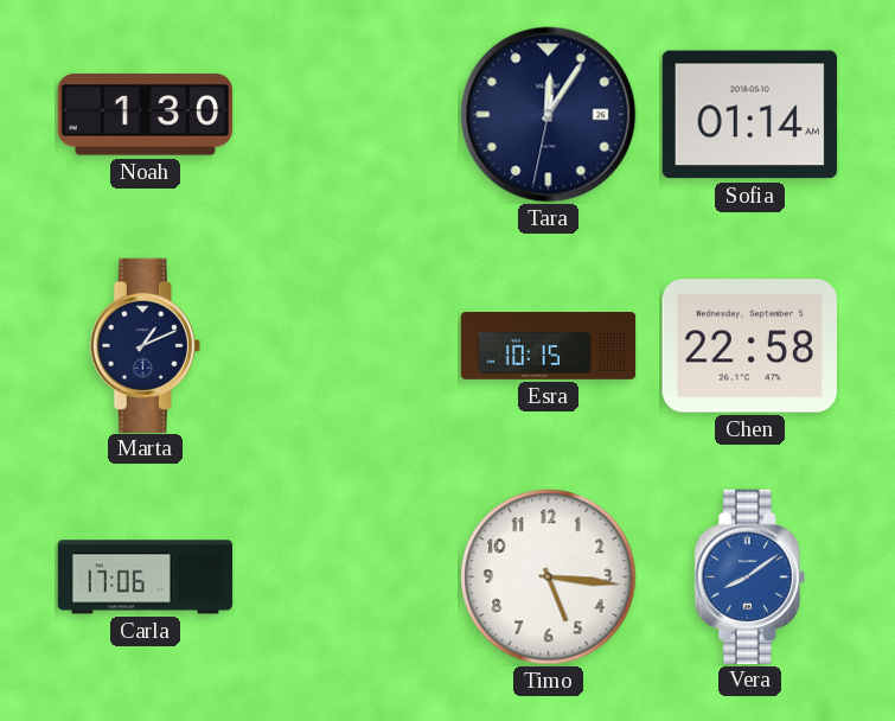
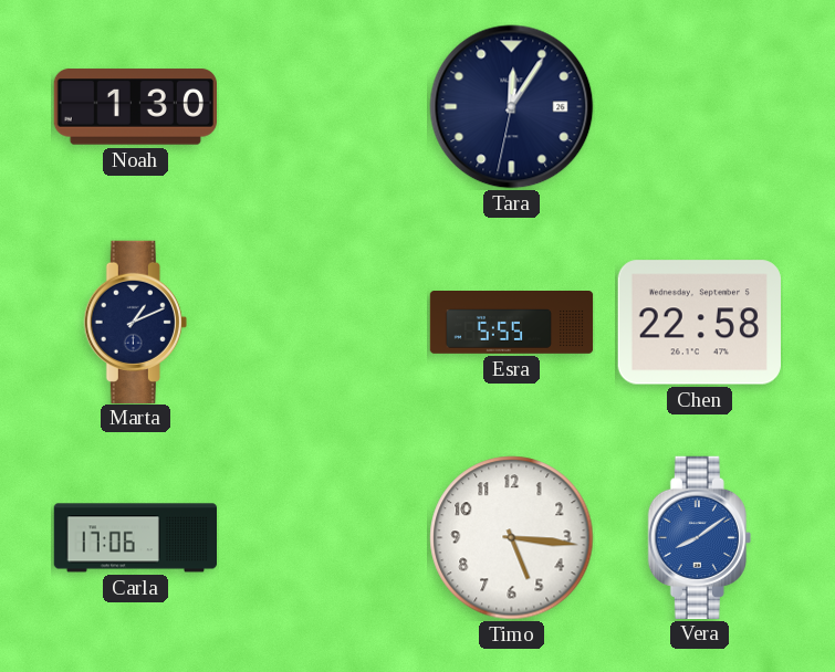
Sofia: 01:14 -> none
Esra: 10:15 -> 5:55
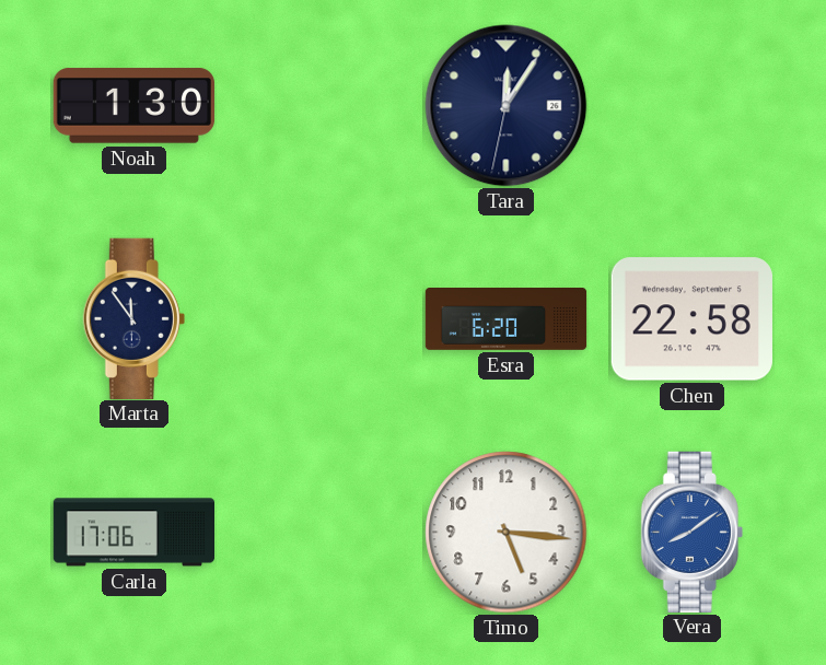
Marta: 1:11 -> 11:54
Esra: 5:55 -> 6:20
